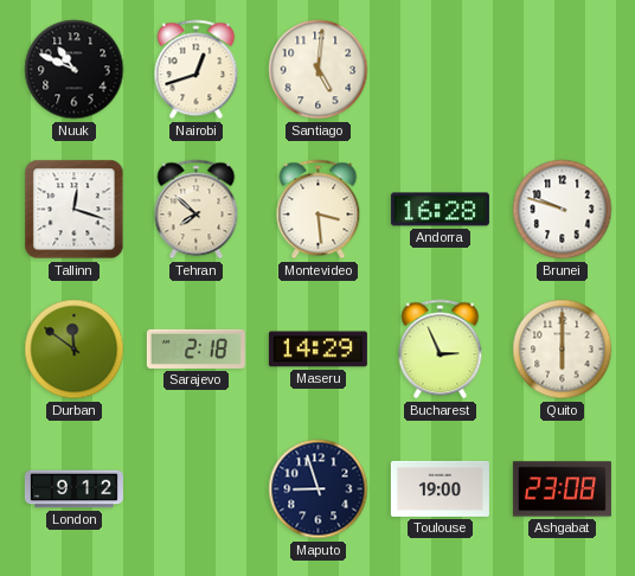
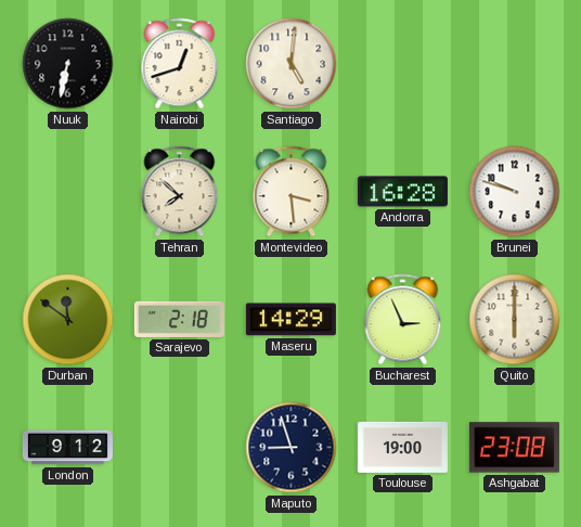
Nuuk: 10:49 -> 6:32
Tallinn: 12:18 -> none
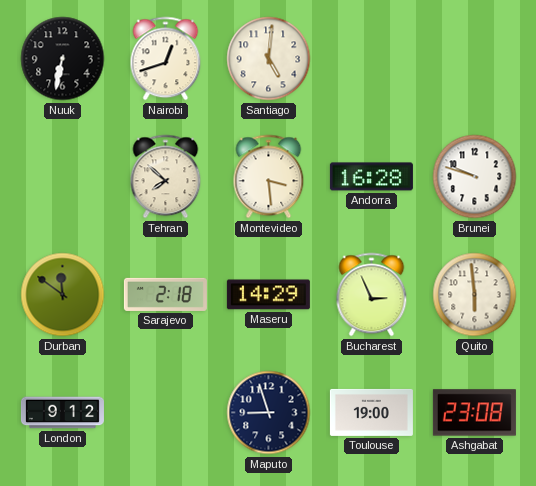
Quito: 6:00 -> 5:59
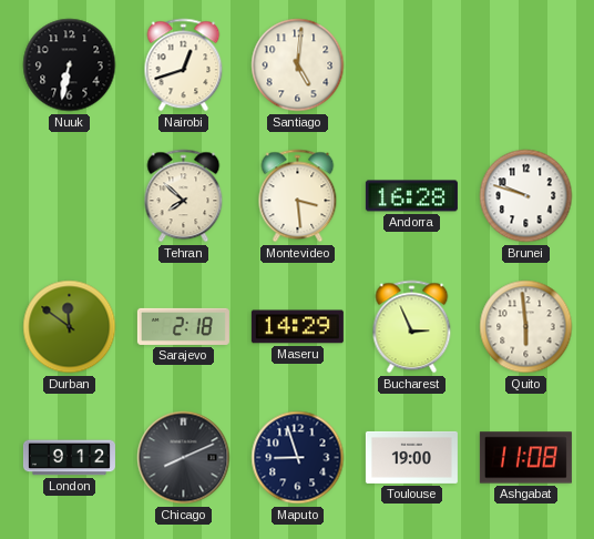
Chicago: none -> 8:11
Ashgabat: 23:08 -> 11:08
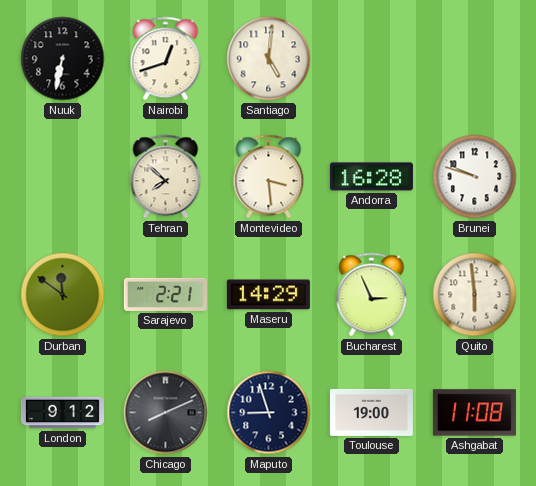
Sarajevo: 2:18 -> 2:21
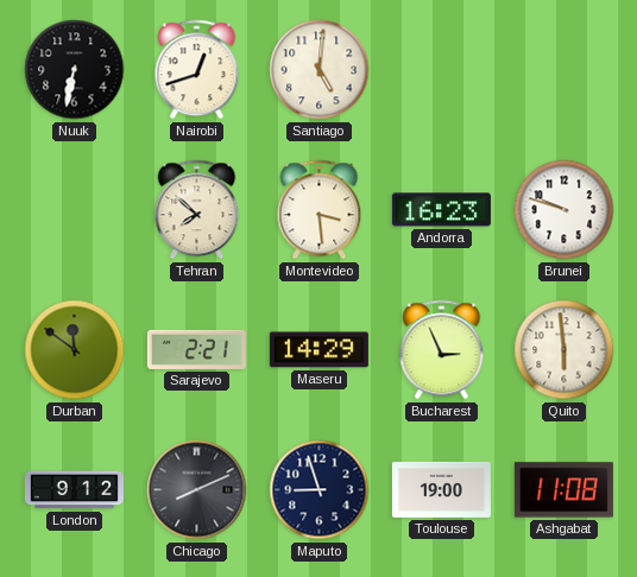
Andorra: 16:28 -> 16:23
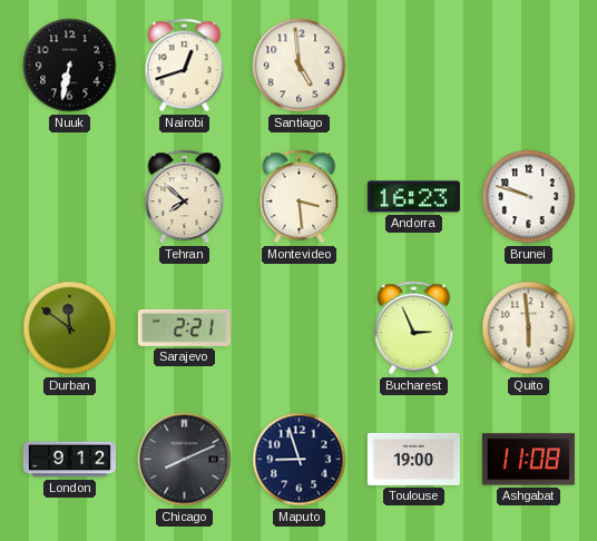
Santiago: 5:01 -> 4:59
Maseru: 14:29 -> none
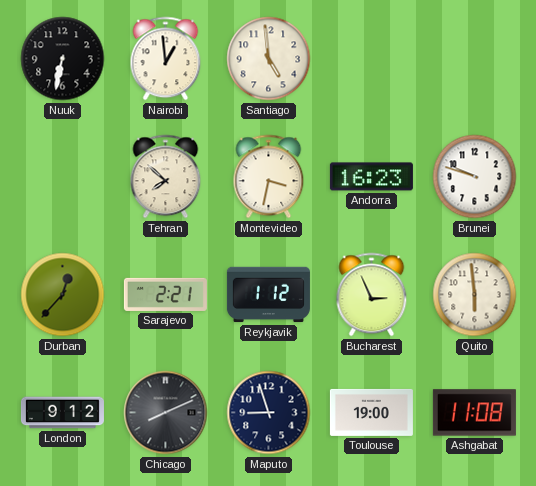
Nairobi: 12:42 -> 12:59
Montevideo: 3:29 -> 3:32
Durban: 11:51 -> 12:37
Reykjavik: none -> 1:12
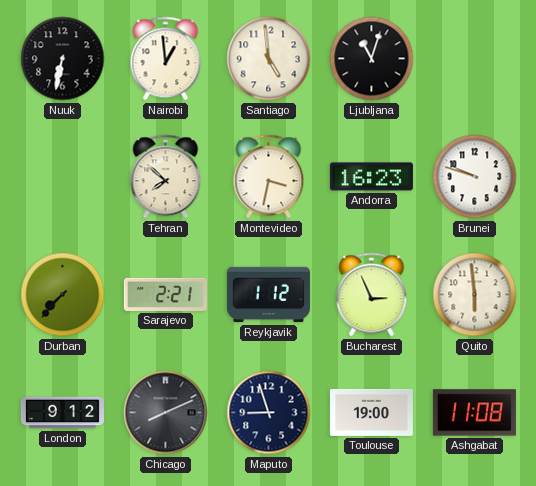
Ljubljana: none -> 11:03
Durban: 12:37 -> 7:37
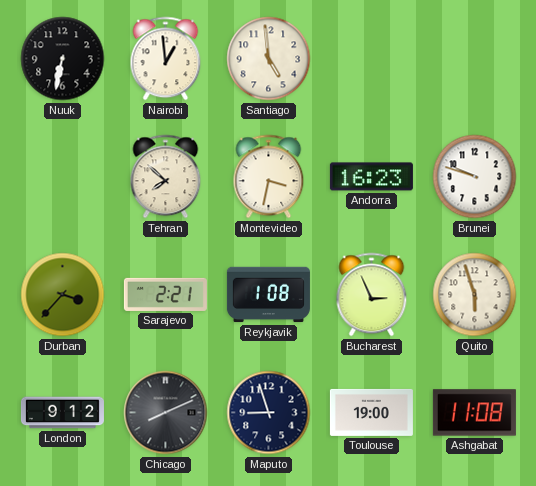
Ljubljana: 11:03 -> none
Durban: 7:37 -> 3:37
Reykjavik: 1:12 -> 1:08
Quito: 5:59 -> 5:57
